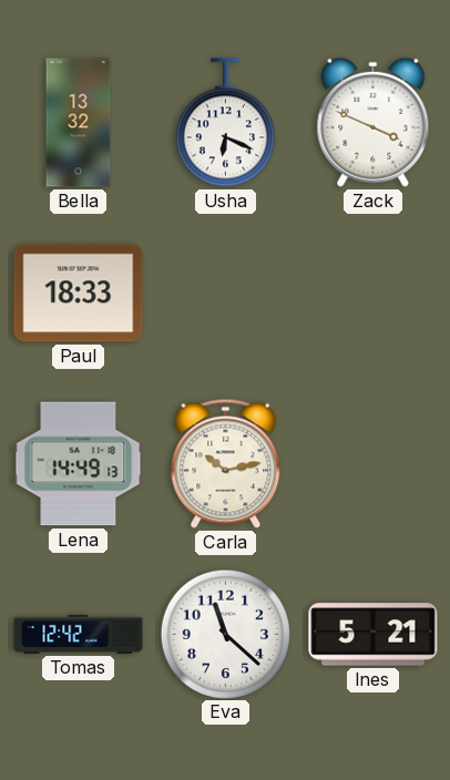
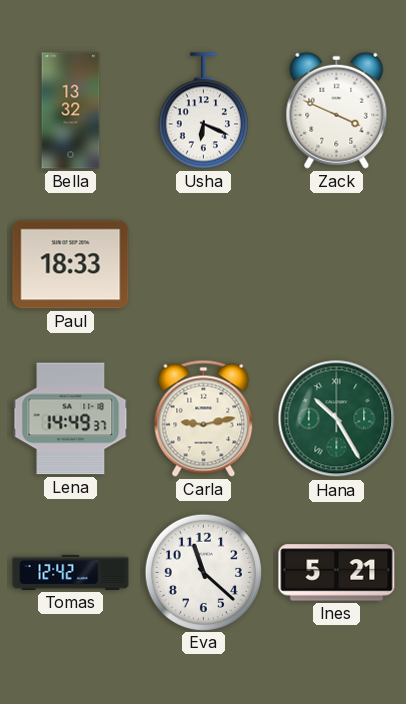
Lena: 14:49:13 -> 14:49:37
Carla: 10:13 -> 9:13
Hana: none -> 10:25
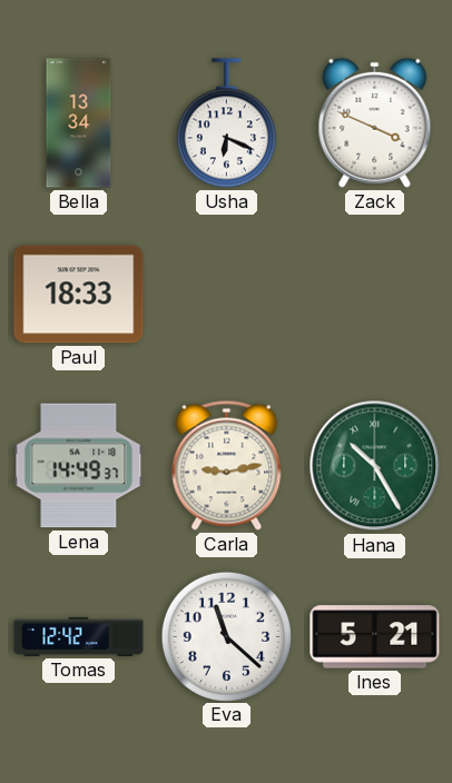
Bella: 13:32 -> 13:34
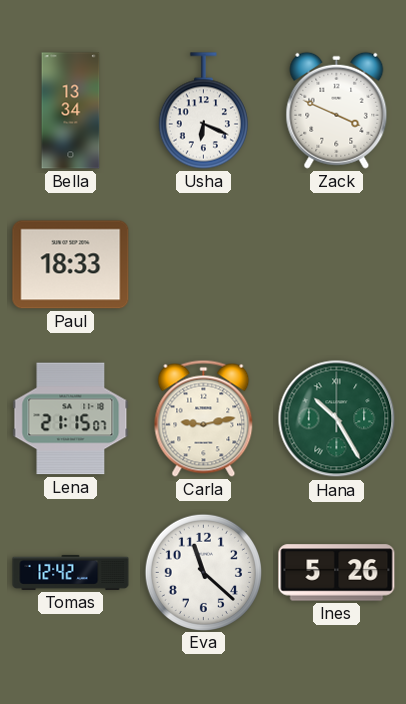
Lena: 14:49 -> 21:15
Ines: 5:21 -> 5:26
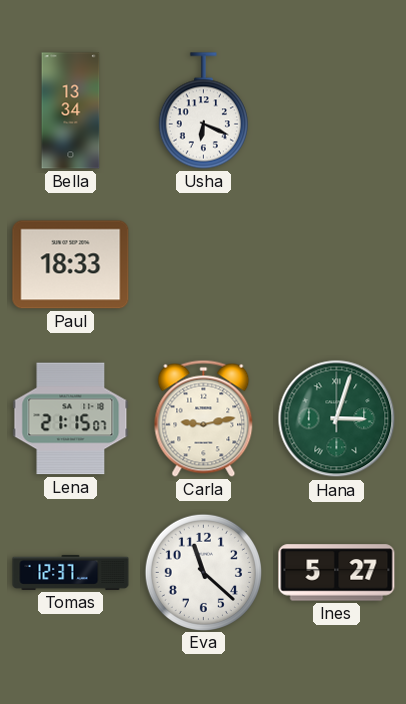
Zack: 3:49 -> none
Hana: 10:25 -> 3:03
Tomas: 12:42 -> 12:37
Ines: 5:26 -> 5:27
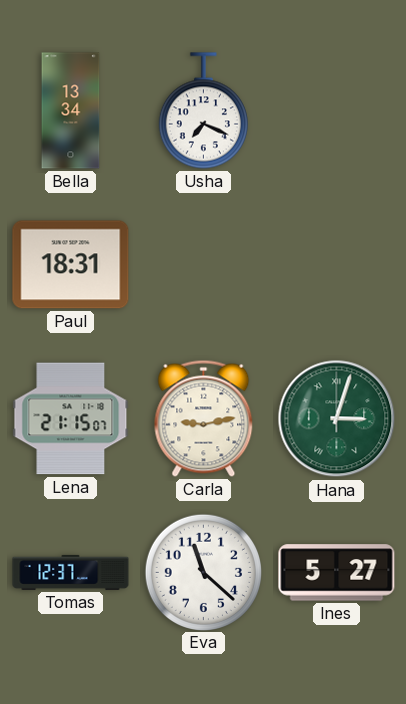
Usha: 6:19 -> 7:19
Paul: 18:33 -> 18:31
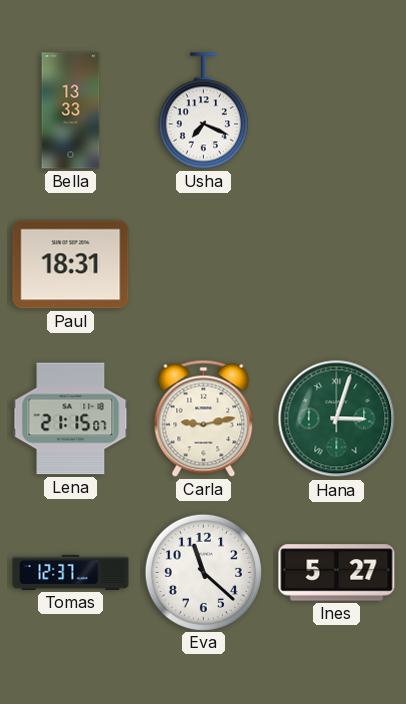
Bella: 13:34 -> 13:33
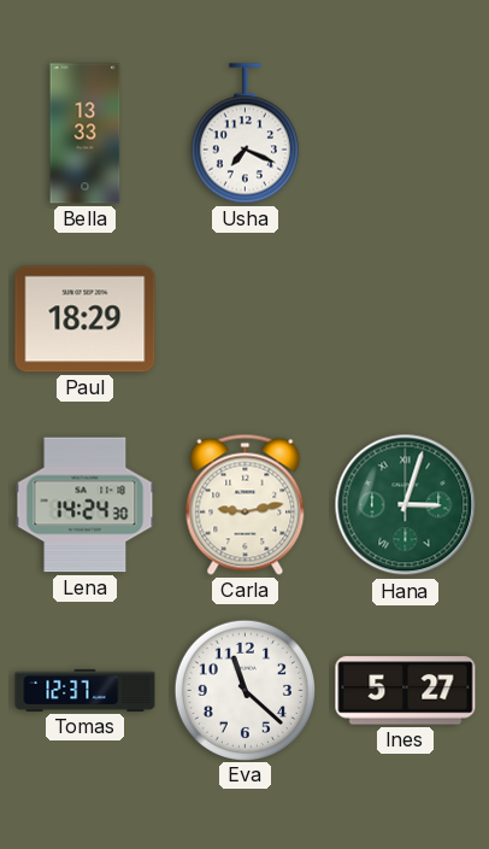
Paul: 18:31 -> 18:29
Lena: 21:15 -> 14:24
